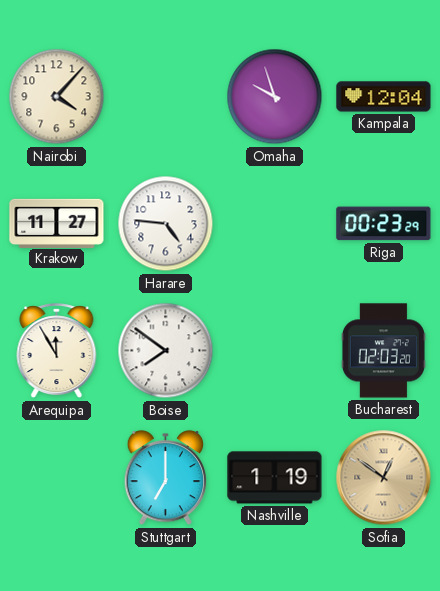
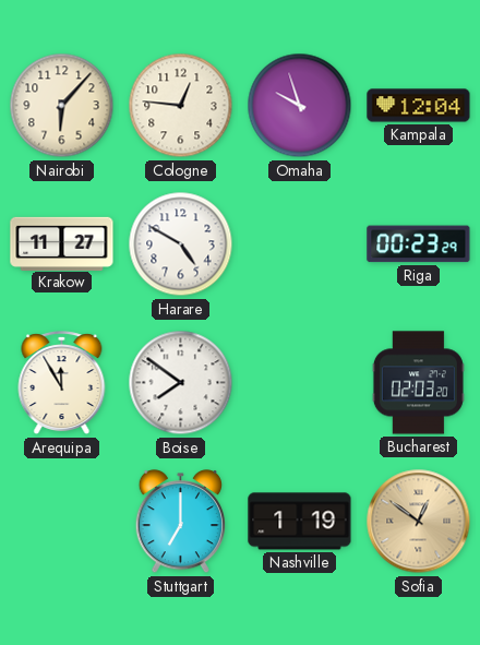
Nairobi: 4:07 -> 6:07
Cologne: none -> 12:46
Harare: 4:46 -> 4:50
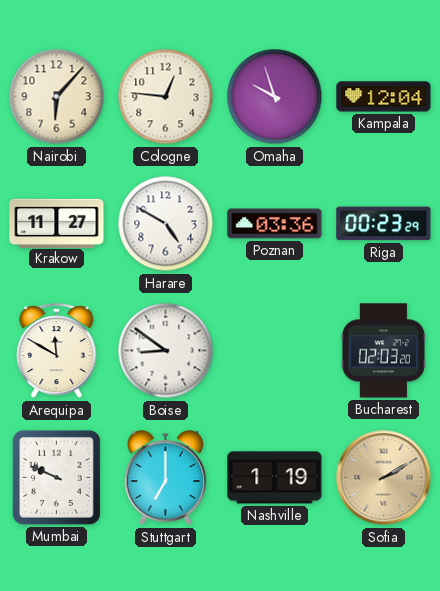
Poznan: none -> 03:36
Arequipa: 11:55 -> 11:50
Boise: 7:51 -> 8:51
Mumbai: none -> 9:49
Sofia: 12:51 -> 2:10
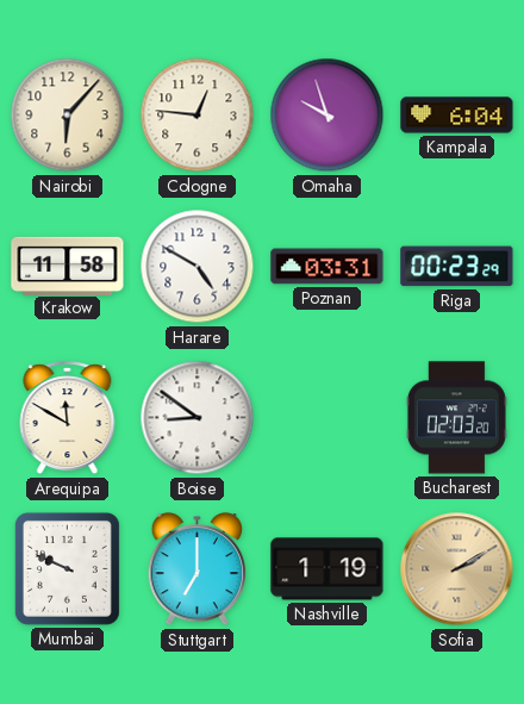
Kampala: 12:04 -> 6:04
Krakow: 11:27 -> 11:58
Poznan: 03:36 -> 03:31
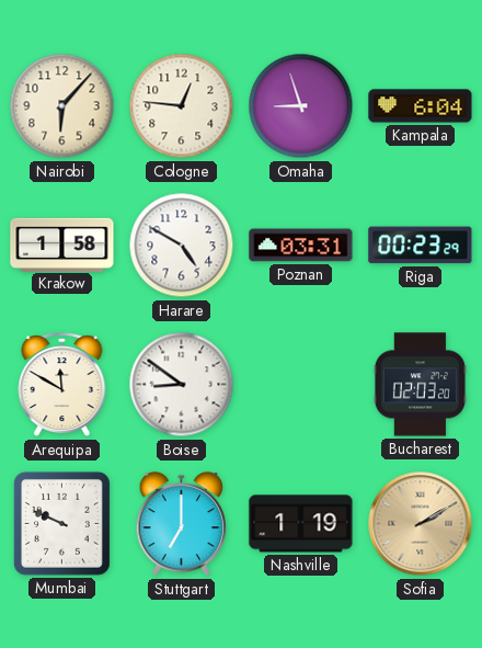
Omaha: 9:57 -> 8:57
Krakow: 11:58 -> 1:58
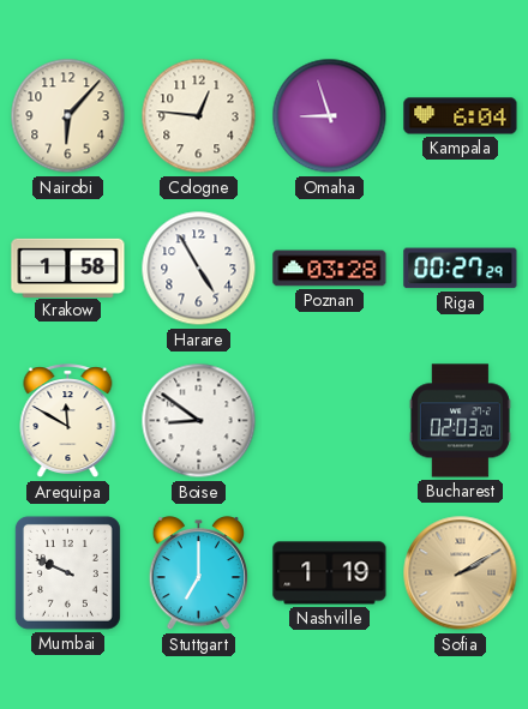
Harare: 4:50 -> 4:55
Poznan: 03:31 -> 03:28
Riga: 00:23 -> 00:27
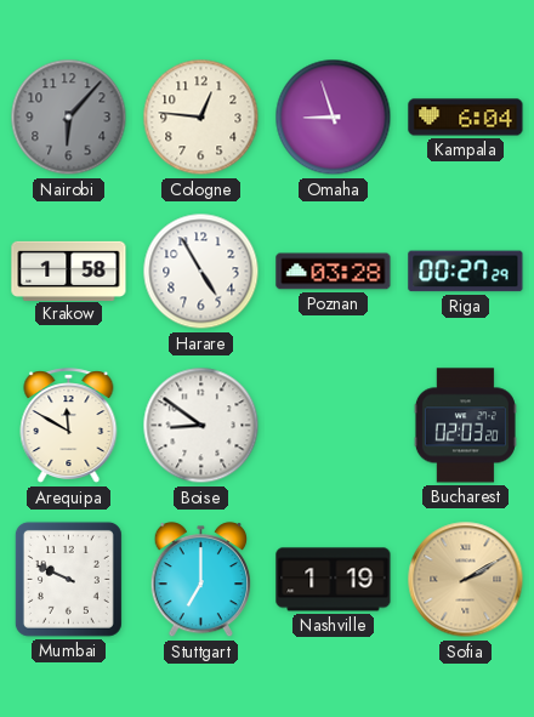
Nairobi dial: cream -> grey
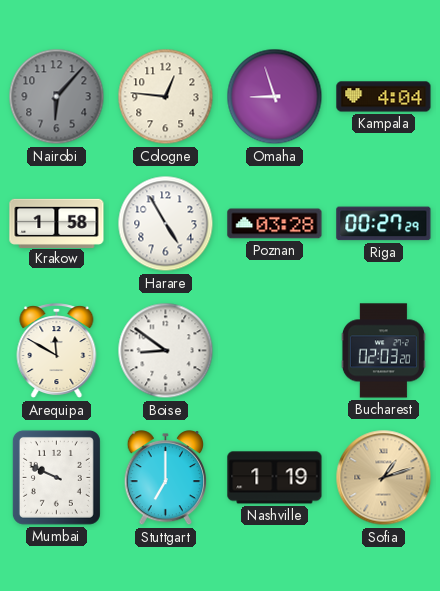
Kampala: 6:04 -> 4:04
Sofia: 2:10 -> 1:12
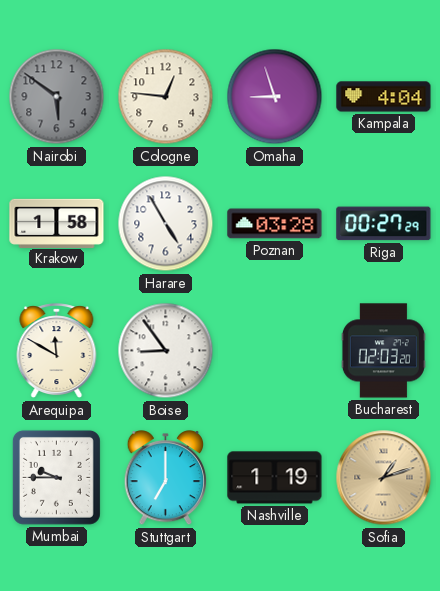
Nairobi: 6:07 -> 5:51
Boise: 8:51 -> 8:54
Mumbai: 9:49 -> 9:45
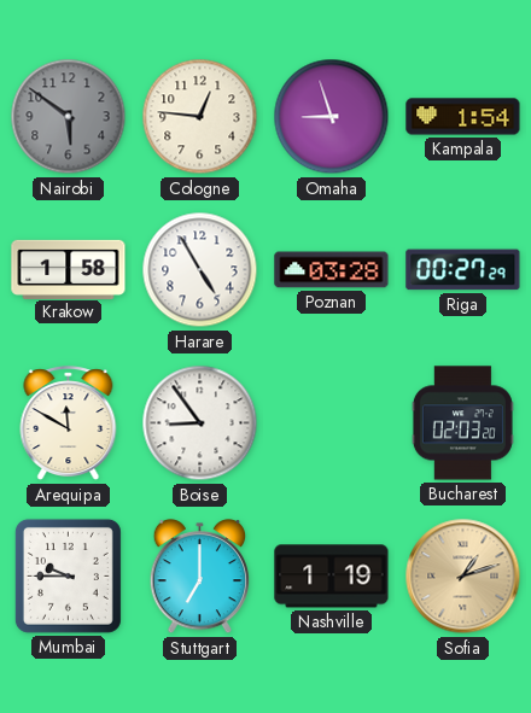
Kampala: 4:04 -> 1:54
